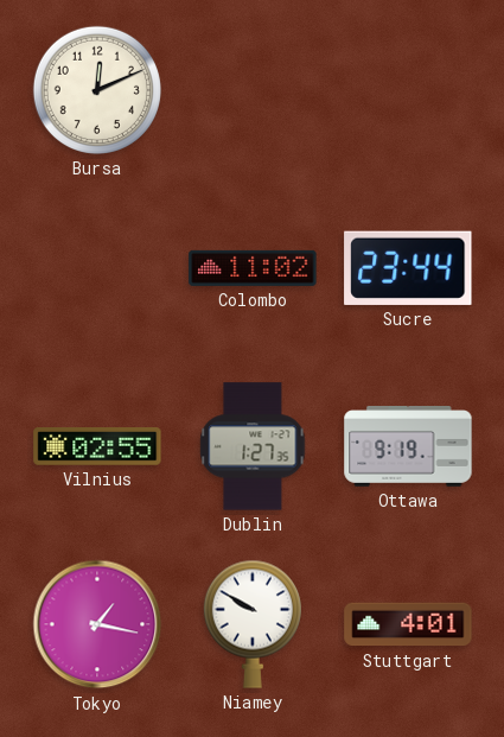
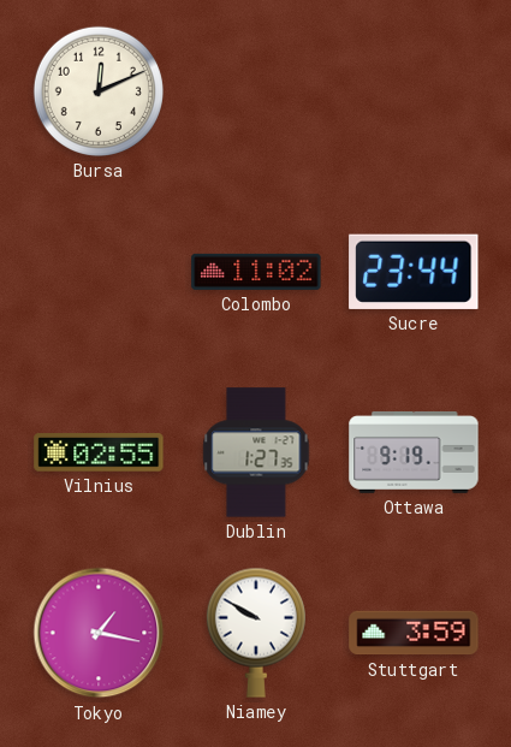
Stuttgart: 4:01 -> 3:59
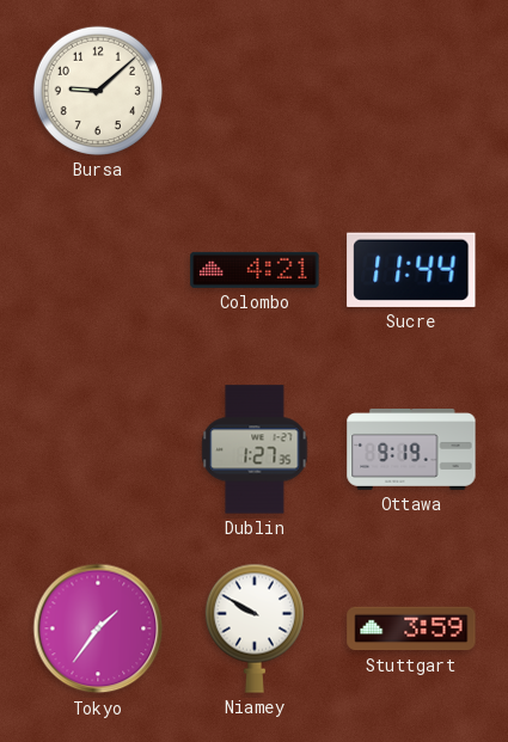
Bursa: 12:11 -> 9:08
Colombo: 11:02 -> 4:21
Sucre: 23:44 -> 11:44
Vilnius: 02:55 -> none
Tokyo: 1:17 -> 1:36
